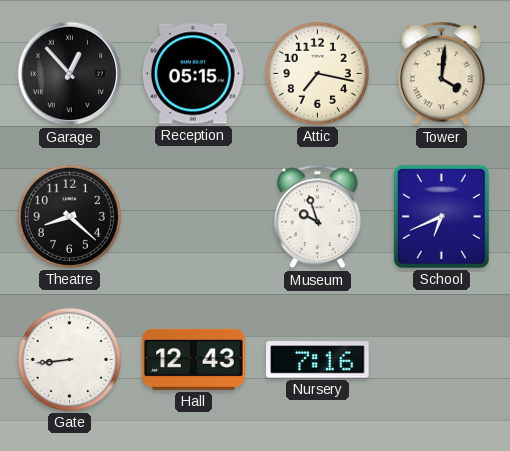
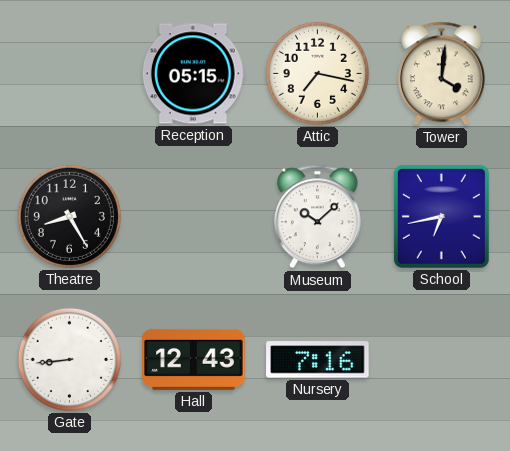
Garage: 12:53 -> none
Theatre: 8:22 -> 8:25
Museum: 9:57 -> 10:08
School: 6:41 -> 6:43
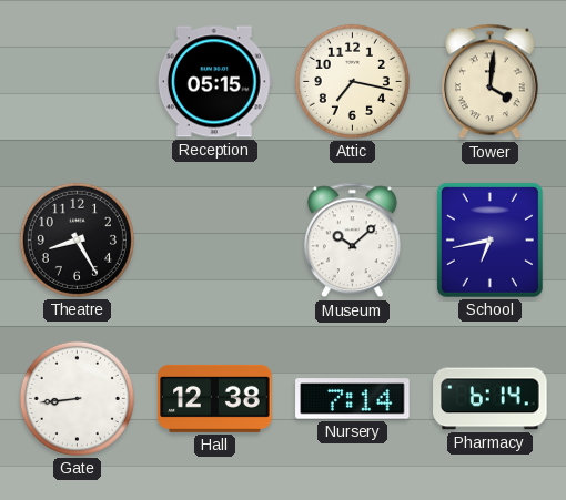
Hall: 12:43 -> 12:38
Nursery: 7:16 -> 7:14
Pharmacy: none -> 6:14
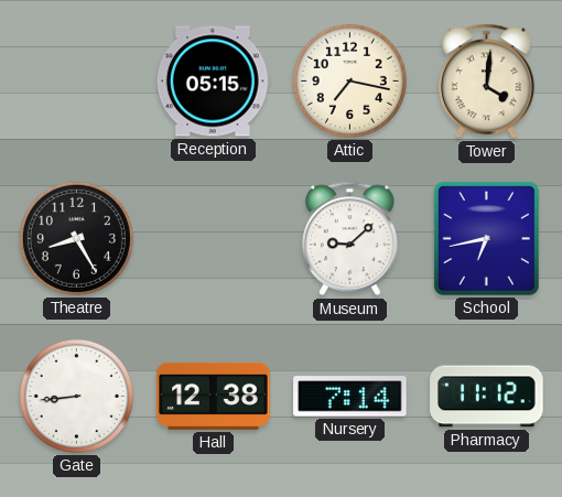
Museum: 10:08 -> 9:08
Pharmacy: 6:14 -> 11:12
